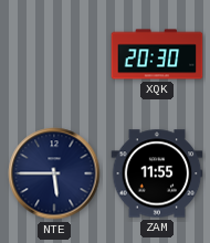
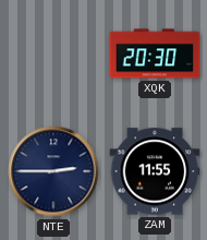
NTE: 5:45 -> 2:45
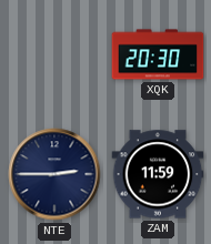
ZAM: 11:55 -> 11:59
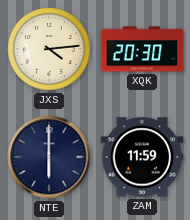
JXS: none -> 4:14
NTE: 2:45 -> 6:00
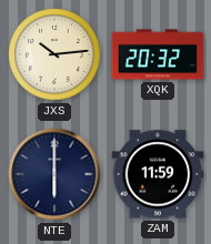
JXS: 4:14 -> 10:14
XQK: 20:30 -> 20:32
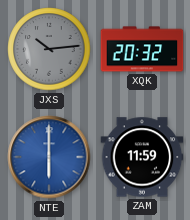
JXS dial: cream -> grey
NTE dial: navy -> blue
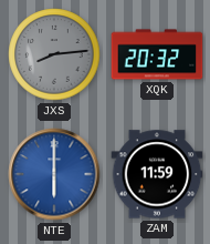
JXS: 10:14 -> 8:14
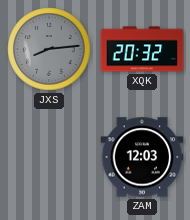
NTE: 6:00 -> none
ZAM: 11:59 -> 12:03
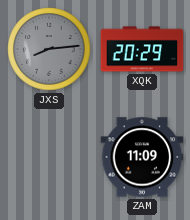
XQK: 20:32 -> 20:29
ZAM: 12:03 -> 11:09
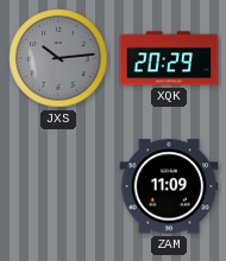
JXS: 8:14 -> 10:14
